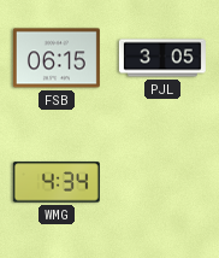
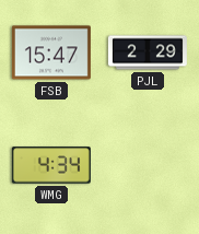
FSB: 06:15 -> 15:47
PJL: 3:05 -> 2:29
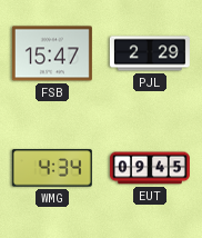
EUT: none -> 09:45
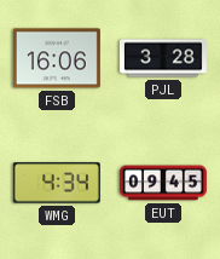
FSB: 15:47 -> 16:06
PJL: 2:29 -> 3:28
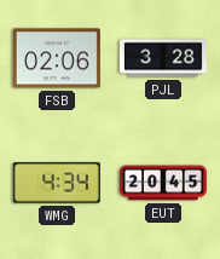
FSB: 16:06 -> 02:06
EUT: 09:45 -> 20:45
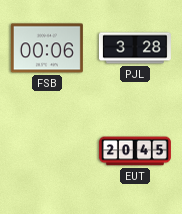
FSB: 02:06 -> 00:06
WMG: 4:34 -> none
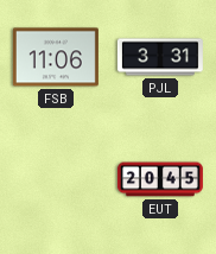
FSB: 00:06 -> 11:06
PJL: 3:28 -> 3:31
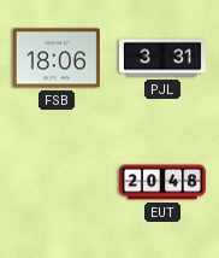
FSB: 11:06 -> 18:06
EUT: 20:45 -> 20:48
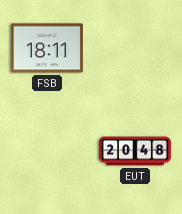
FSB: 18:06 -> 18:11
PJL: 3:31 -> none
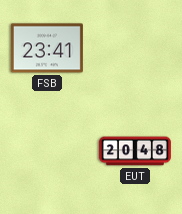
FSB: 18:11 -> 23:41
